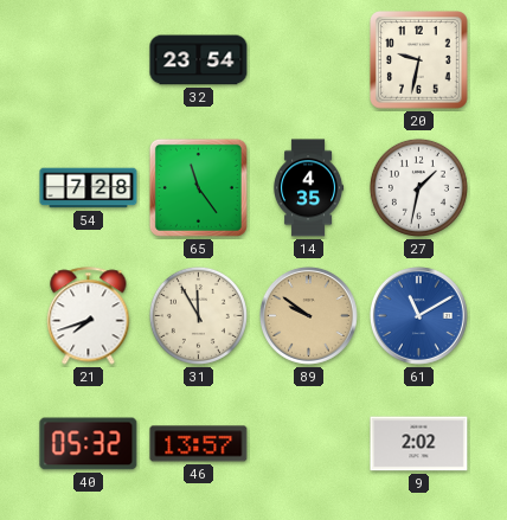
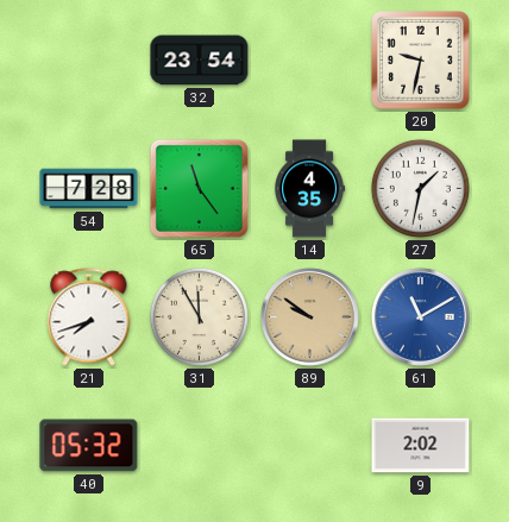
46: 13:57 -> none
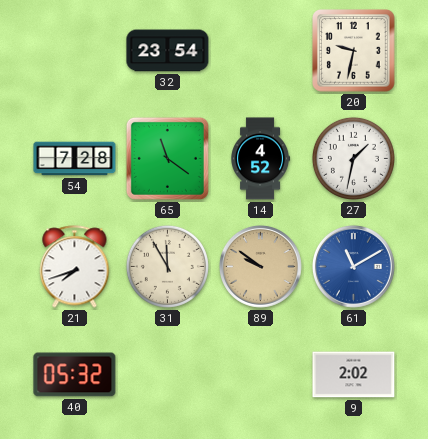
65: 11:24 -> 11:21
14: 4:35 -> 4:52
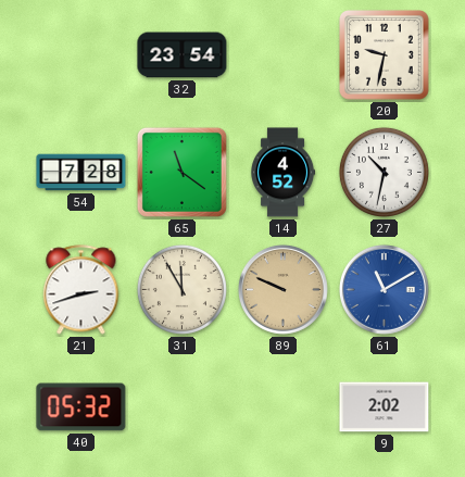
27: 1:32 -> 10:32
21: 7:42 -> 2:42
89: 9:51 -> 9:49
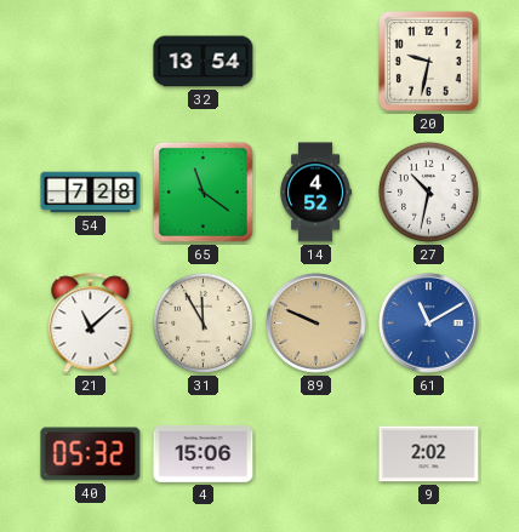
32: 23:54 -> 13:54
21: 2:42 -> 11:08
4: none -> 15:06
